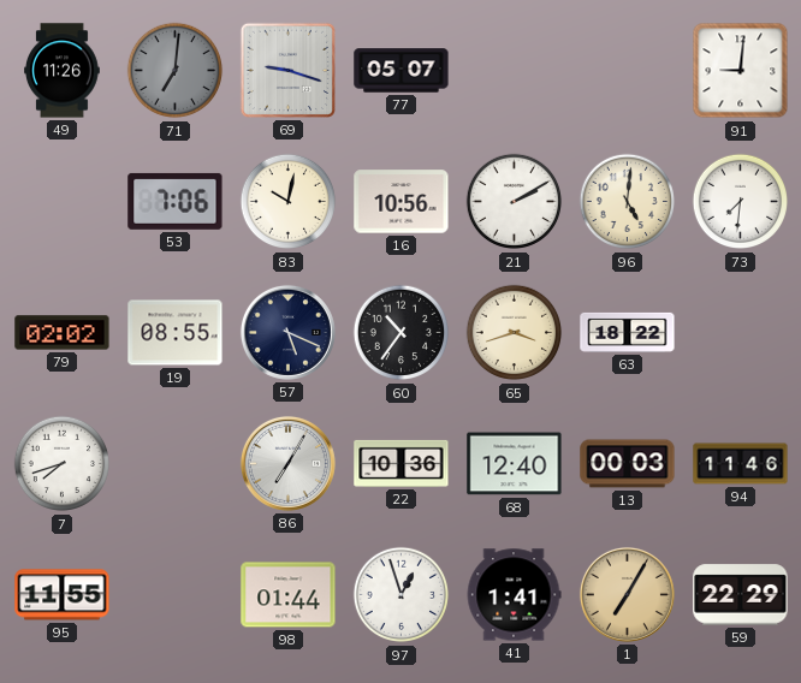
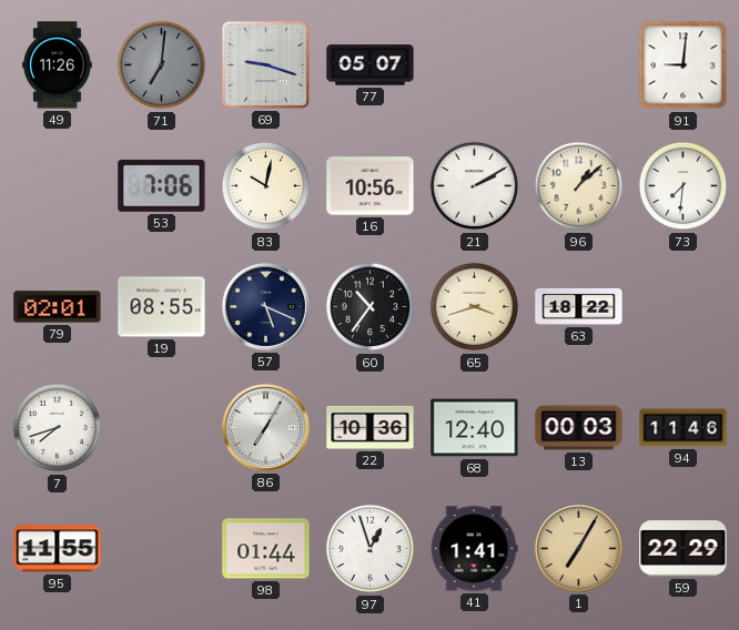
96: 5:01 -> 1:08
79: 02:02 -> 02:01
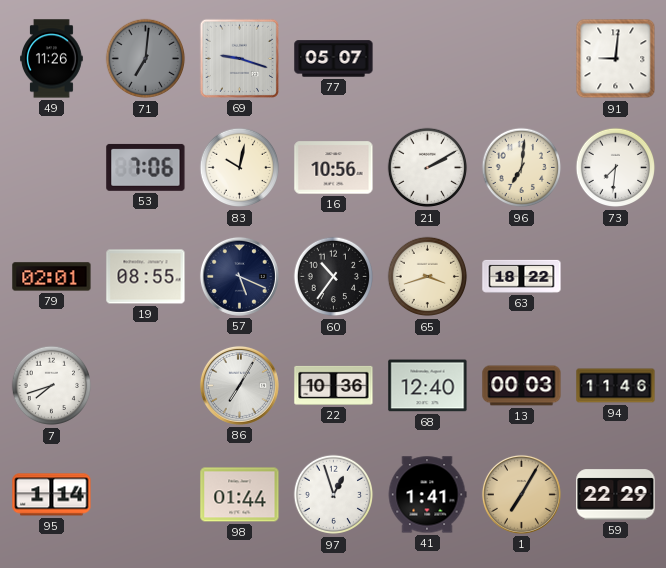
96: 1:08 -> 7:01
95: 11:55 -> 1:14
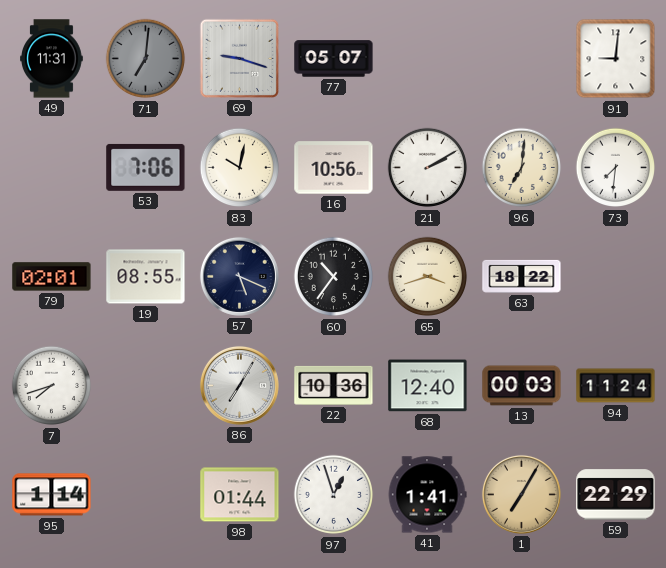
49: 11:26 -> 11:31
94: 11:46 -> 11:24
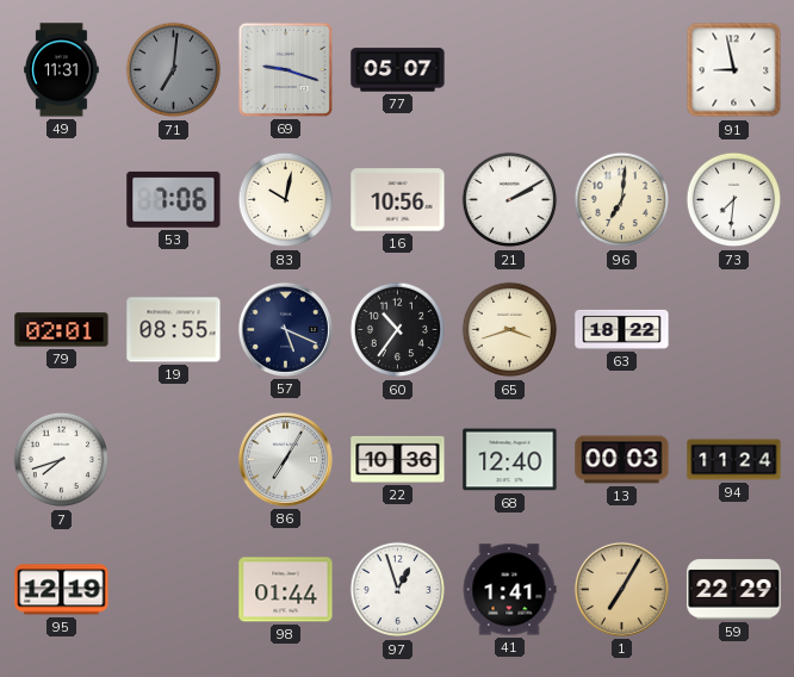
91: 9:01 -> 8:58
95: 1:14 -> 12:19
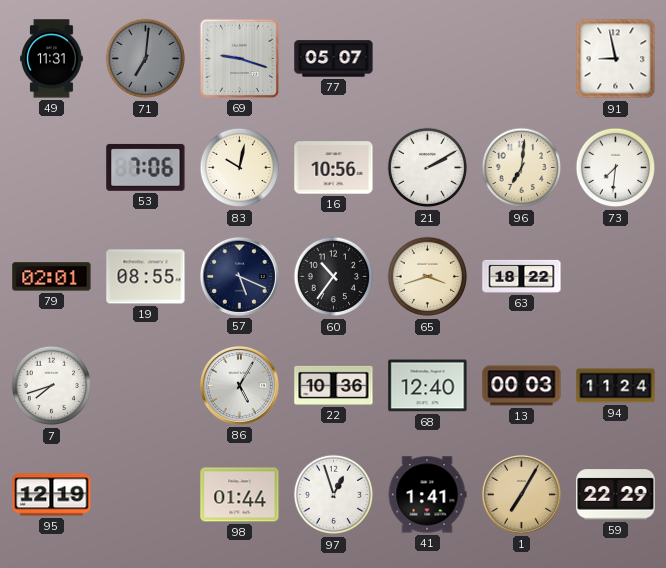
86: 7:05 -> 5:05
